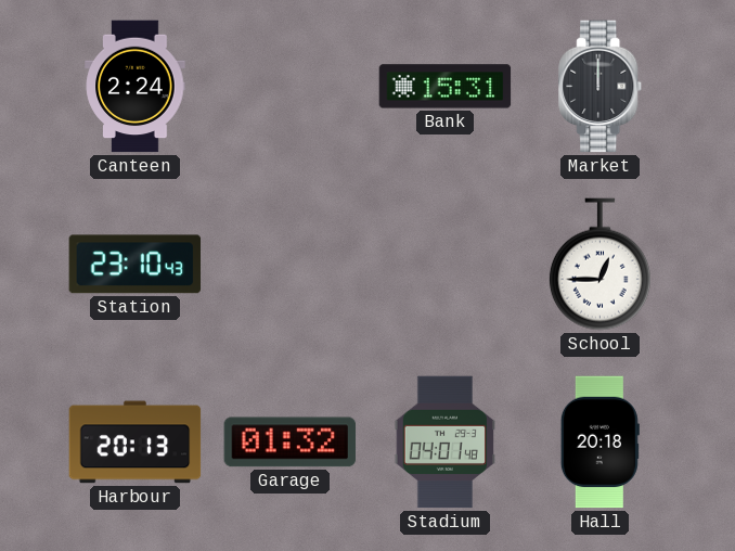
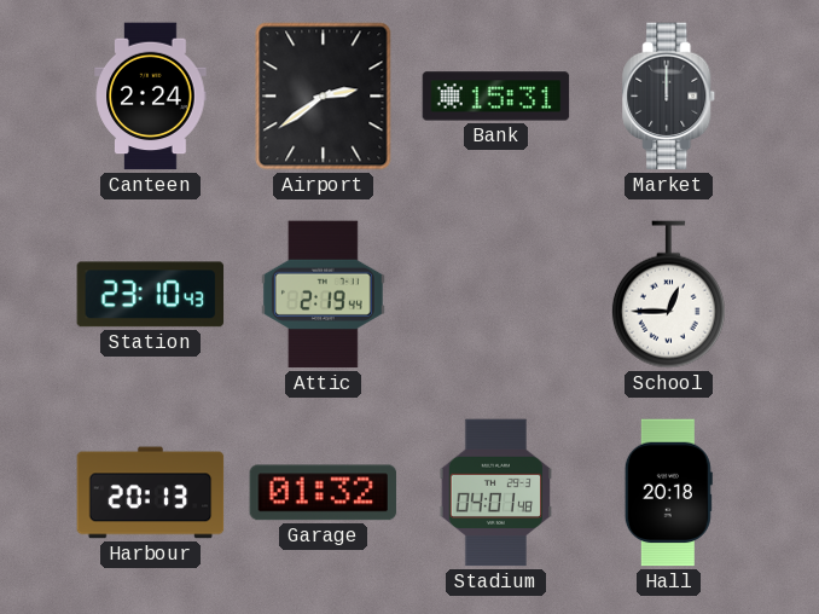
Airport: none -> 2:39
Attic: none -> 2:19
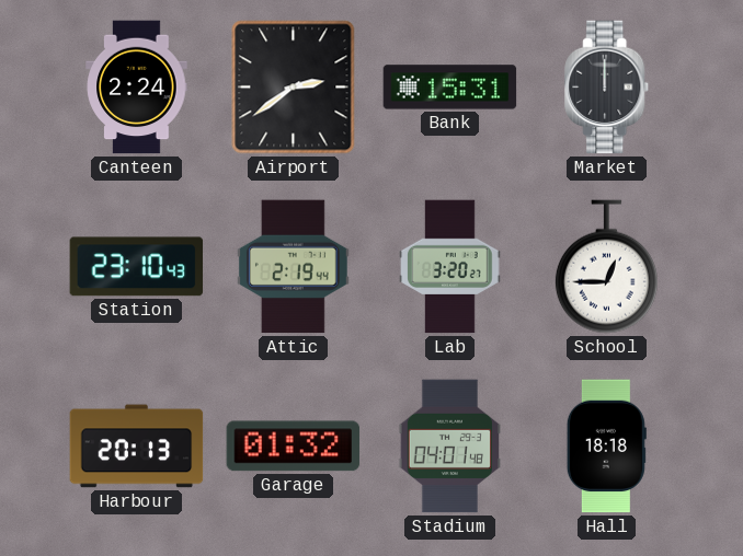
Lab: none -> 3:20
Hall: 20:18 -> 18:18
